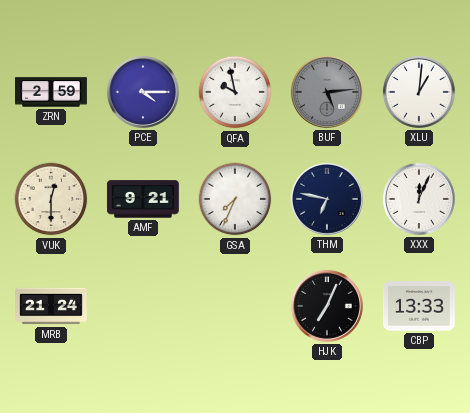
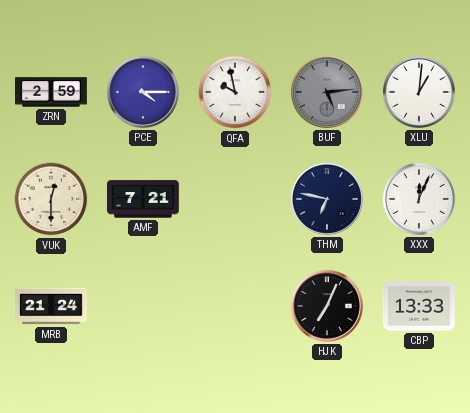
AMF: 9:21 -> 7:21
GSA: 7:34 -> none
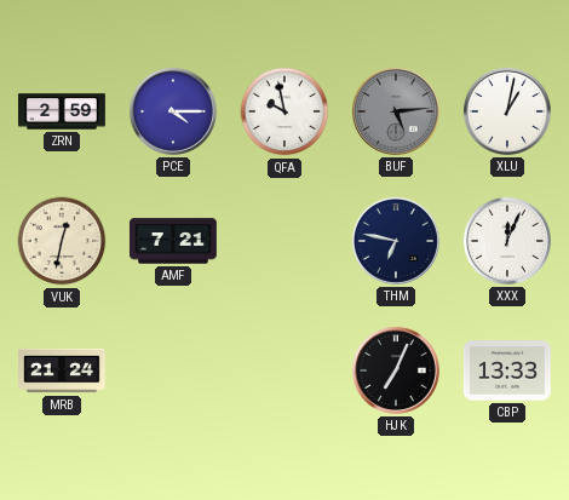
XLU: 1:01 -> 1:02
VUK: 12:30 -> 12:32
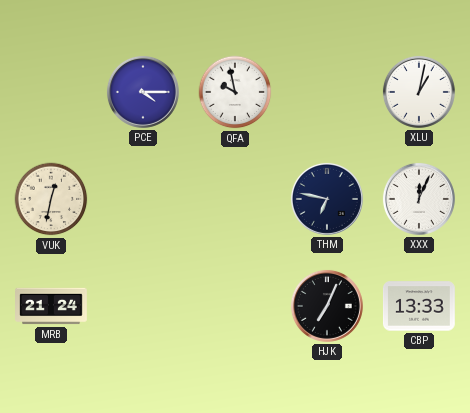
ZRN: 2:59 -> none
BUF: 5:14 -> none
AMF: 7:21 -> none
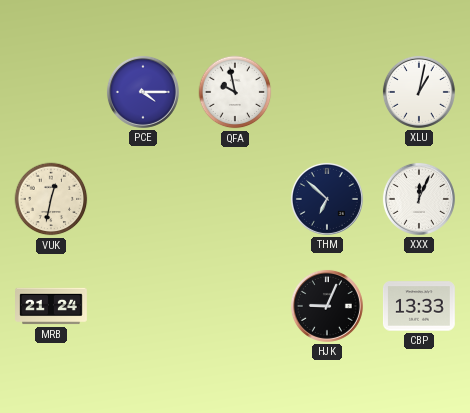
THM: 6:47 -> 6:52
HJK: 7:04 -> 9:04
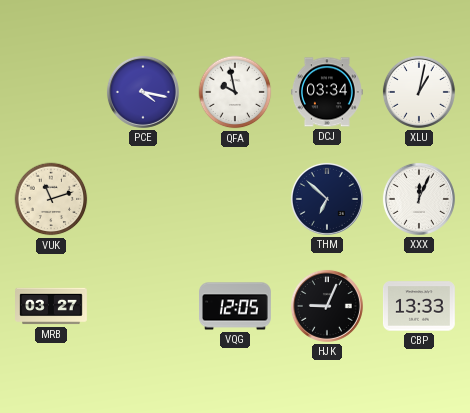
PCE: 4:15 -> 4:17
DCJ: none -> 03:34
VUK: 12:32 -> 11:12
MRB: 21:24 -> 03:27
VQG: none -> 12:05
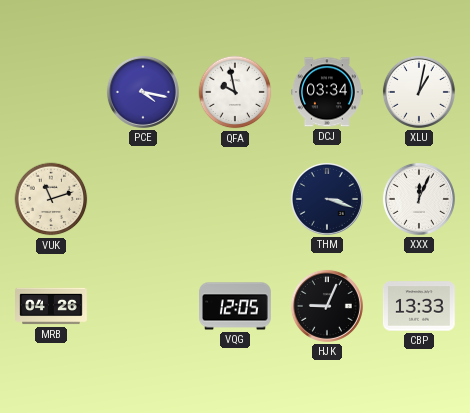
THM: 6:52 -> 3:18
MRB: 03:27 -> 04:26
